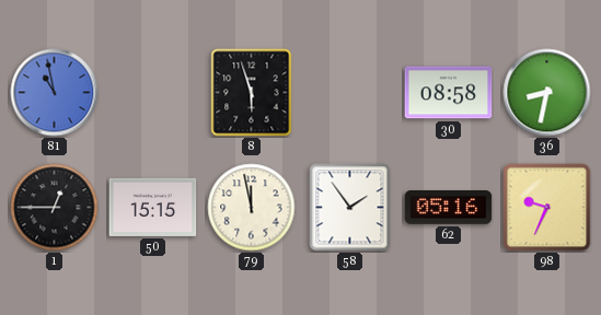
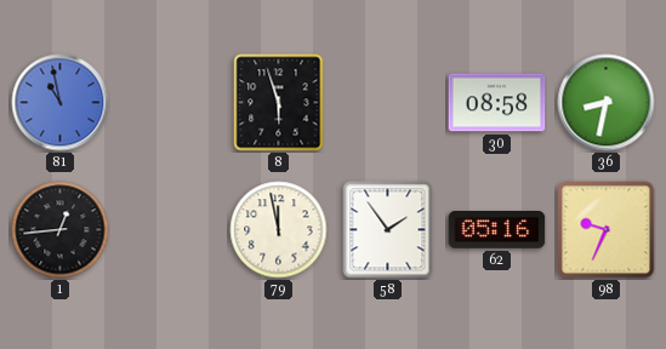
1: 12:45 -> 12:44
50: 15:15 -> none
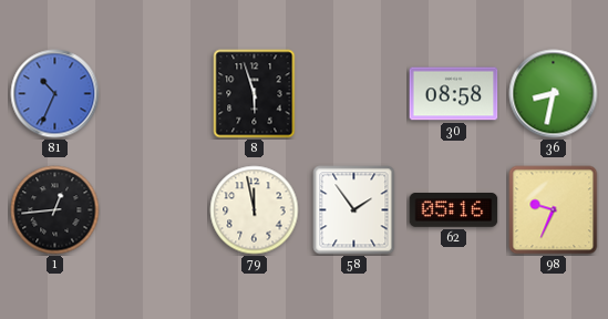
81: 10:58 -> 10:34
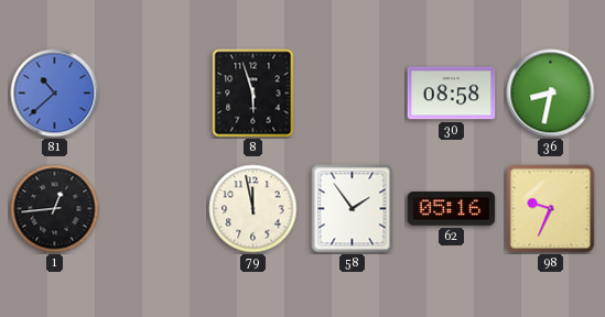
81: 10:34 -> 10:38
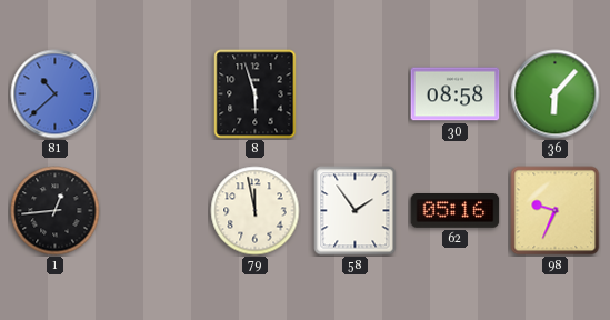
36: 8:32 -> 6:07
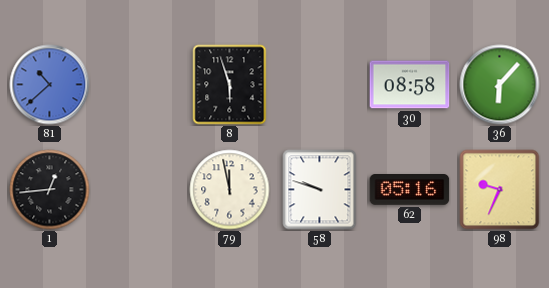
58: 1:54 -> 9:48
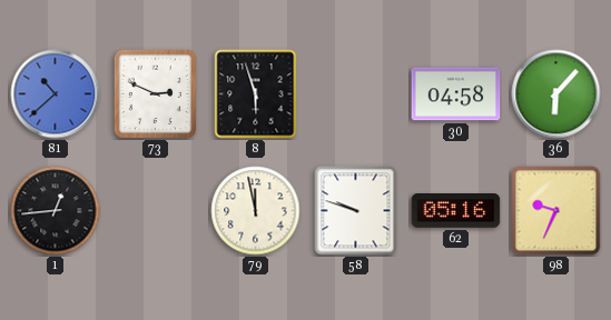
73: none -> 2:49
30: 08:58 -> 04:58
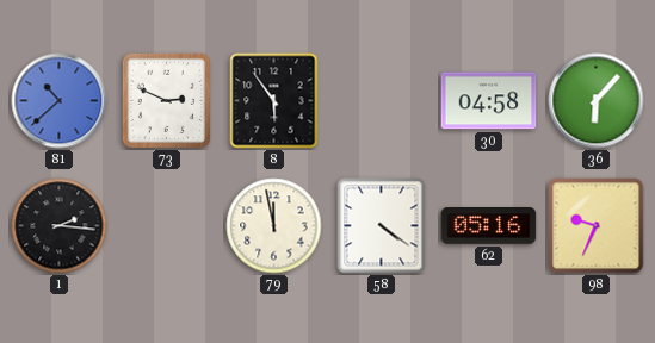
8: 5:57 -> 5:54
1: 12:44 -> 2:16
58: 9:48 -> 4:21
